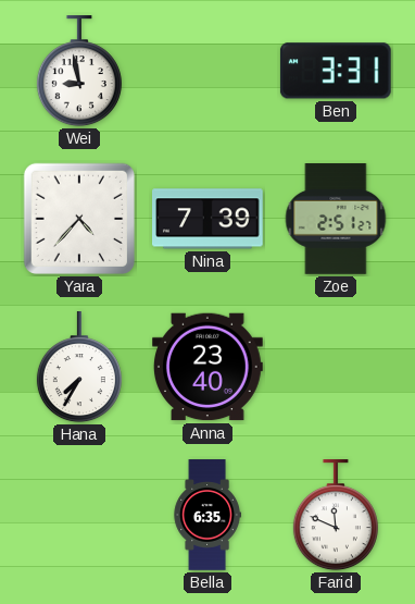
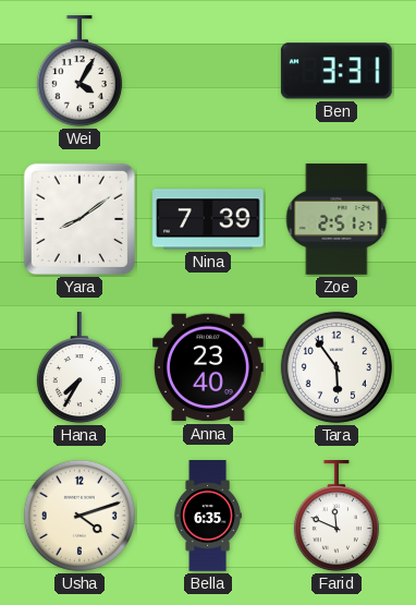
Wei: 8:58 -> 4:05
Yara: 4:37 -> 8:09
Tara: none -> 5:54
Usha: none -> 4:12
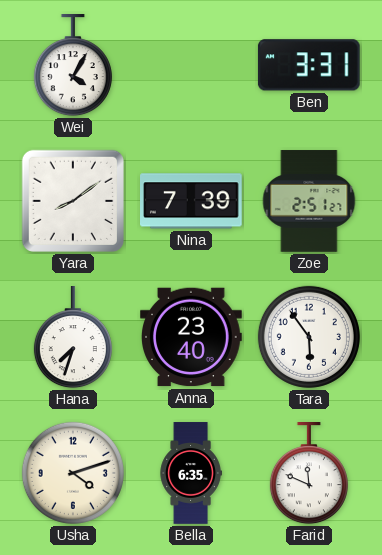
Hana: 7:35 -> 7:33
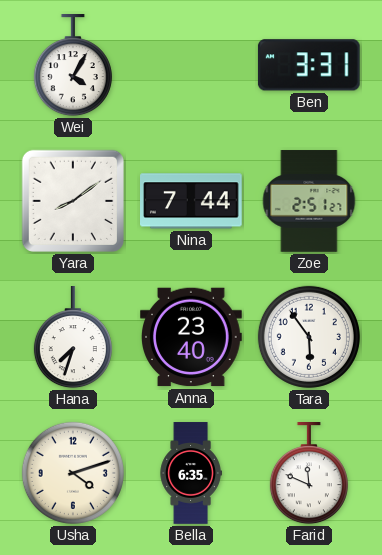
Nina: 7:39 -> 7:44
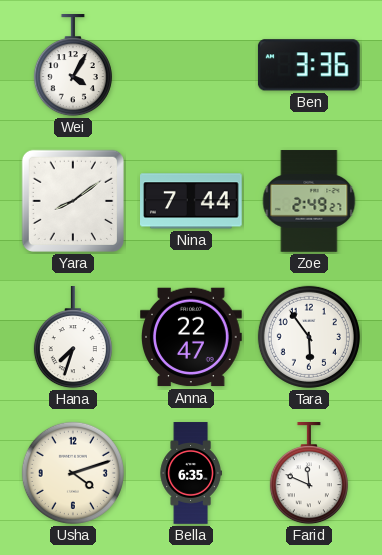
Ben: 3:31 -> 3:36
Zoe: 2:51 -> 2:49
Anna: 23:40 -> 22:47
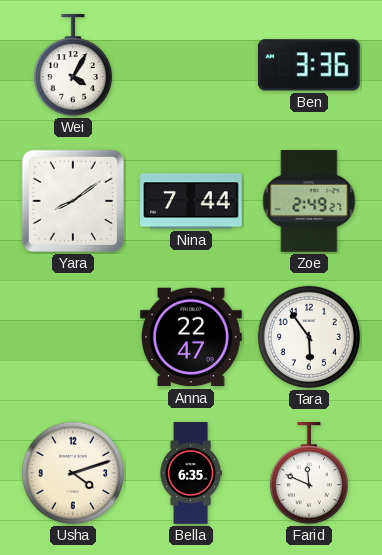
Hana: 7:33 -> none
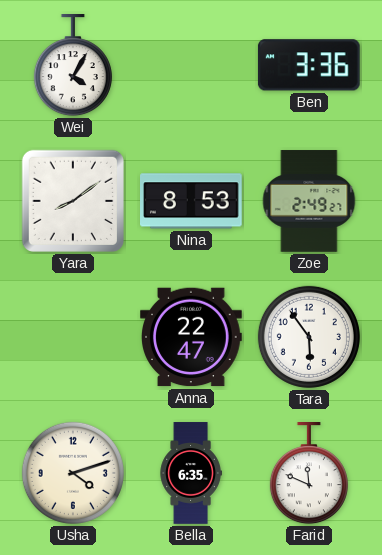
Nina: 7:44 -> 8:53
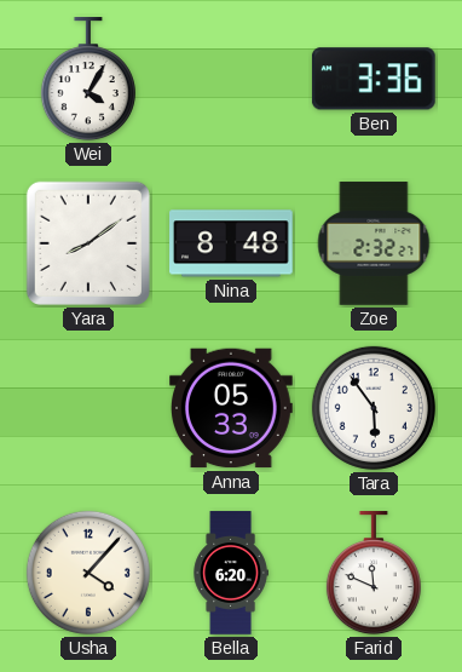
Nina: 8:53 -> 8:48
Zoe: 2:49 -> 2:32
Anna: 22:47 -> 05:33
Usha: 4:12 -> 4:07
Bella: 6:35 -> 6:20
